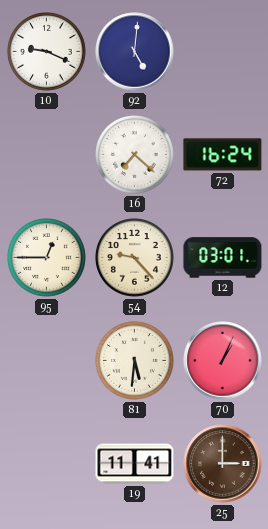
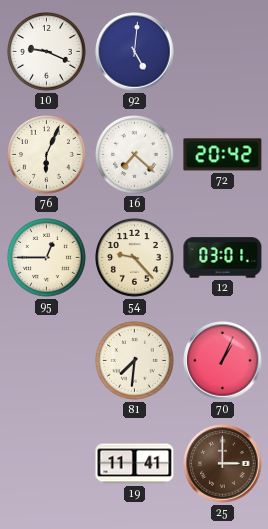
76: none -> 6:04
72: 16:24 -> 20:42
81: 5:31 -> 7:31
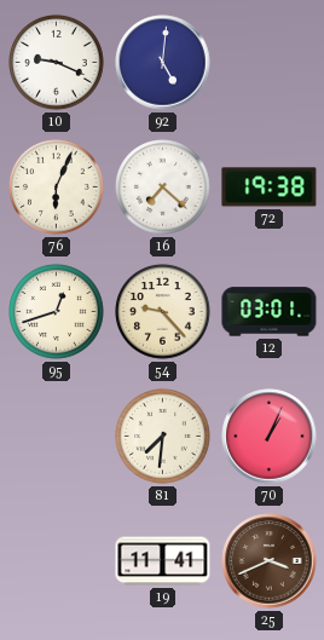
72: 20:42 -> 19:38
95: 12:45 -> 12:42
25: 3:00 -> 3:41
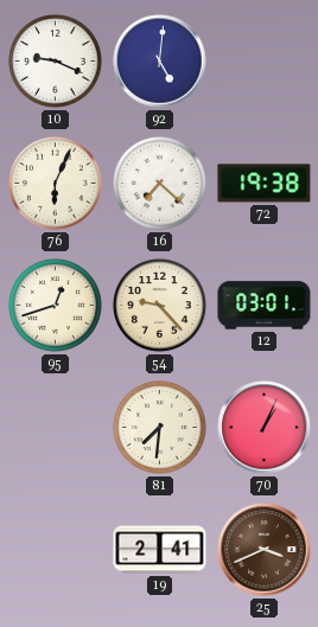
19: 11:41 -> 2:41
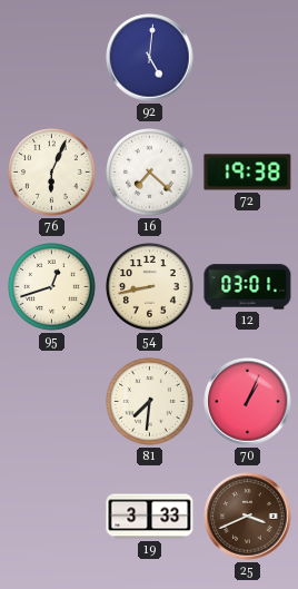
10: 9:19 -> none
54: 9:23 -> 8:43
19: 2:41 -> 3:33
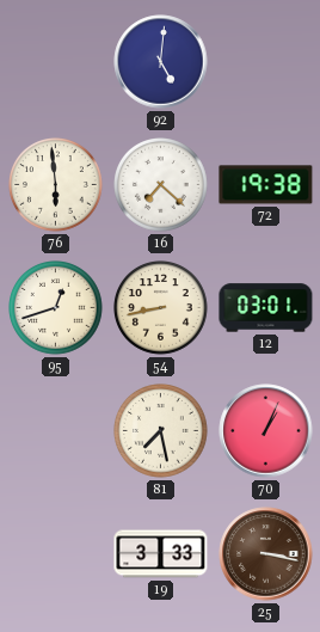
76: 6:04 -> 5:59
81: 7:31 -> 7:28
25: 3:41 -> 3:17
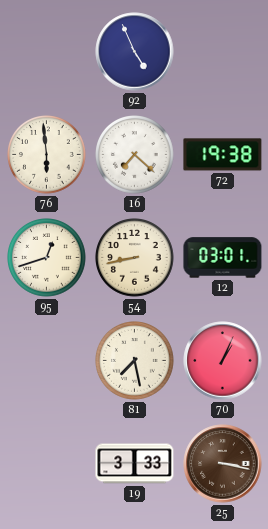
92: 5:01 -> 4:56
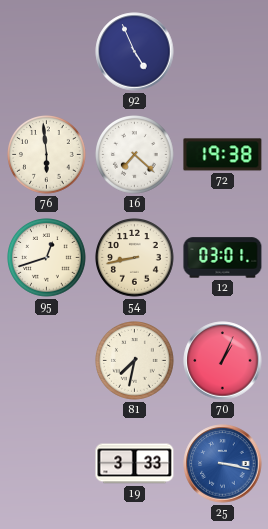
81: 7:28 -> 7:32
25 dial: brown -> blue
